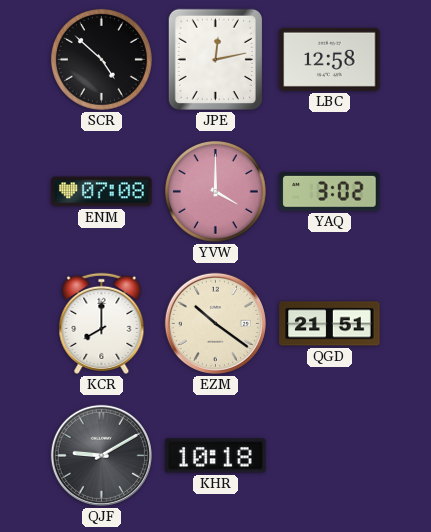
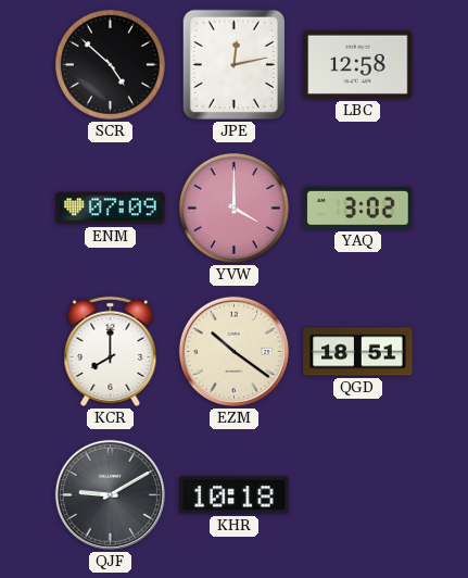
ENM: 07:08 -> 07:09
QGD: 21:51 -> 18:51
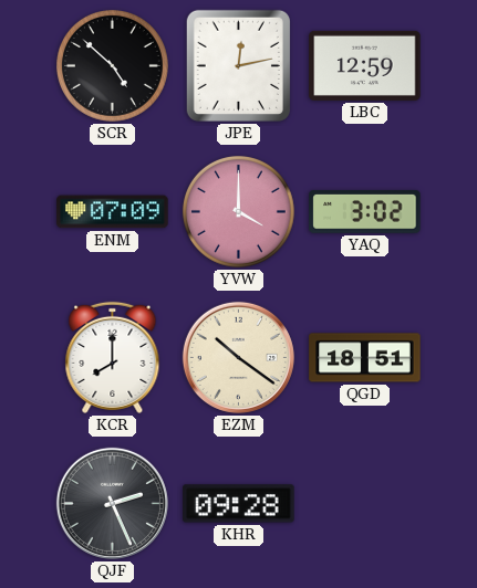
LBC: 12:58 -> 12:59
QJF: 9:10 -> 2:26
KHR: 10:18 -> 09:28
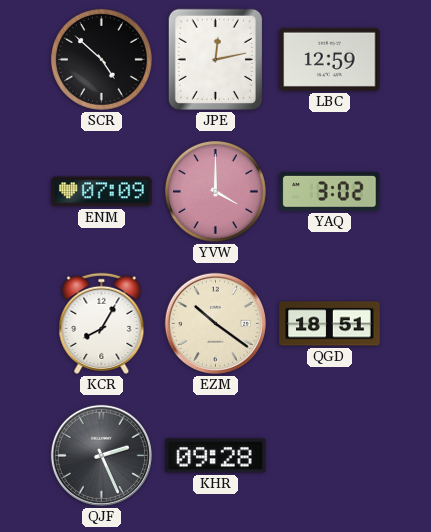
KCR: 8:00 -> 8:05
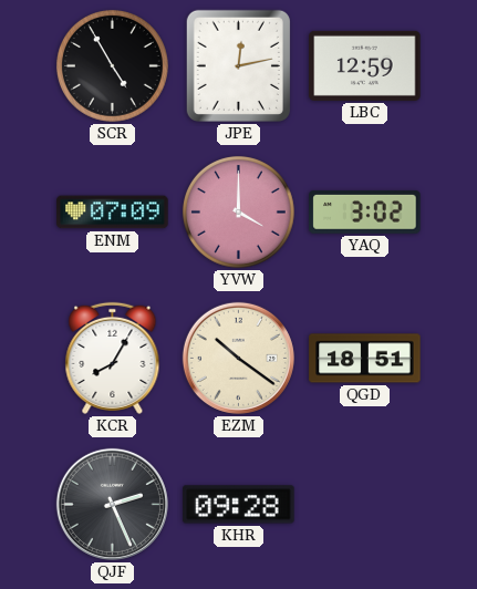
SCR: 4:52 -> 4:55
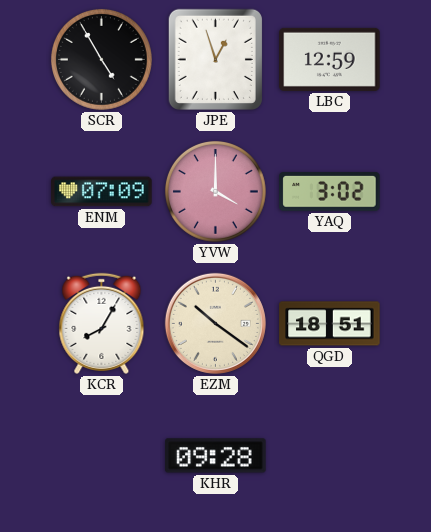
JPE: 12:13 -> 12:57
QJF: 2:26 -> none
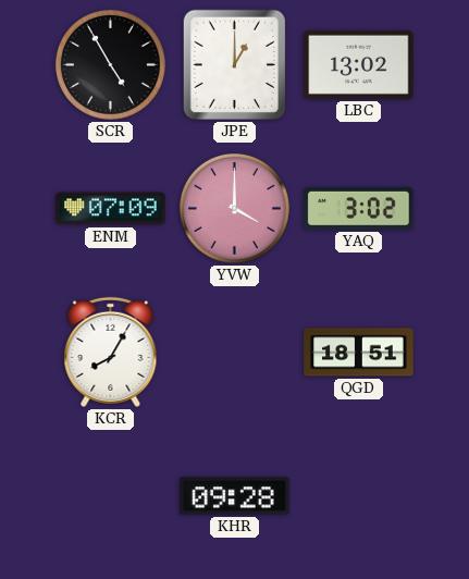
JPE: 12:57 -> 1:00
LBC: 12:59 -> 13:02
EZM: 10:21 -> none
